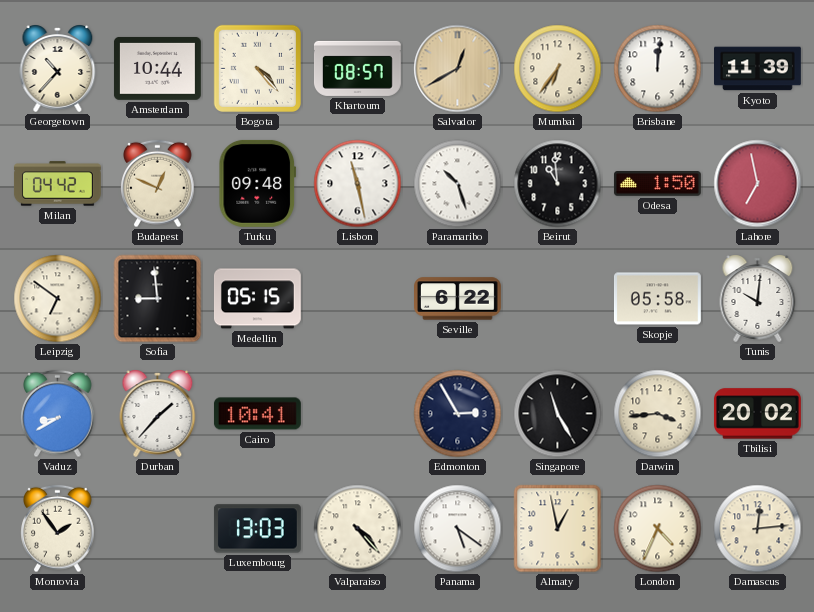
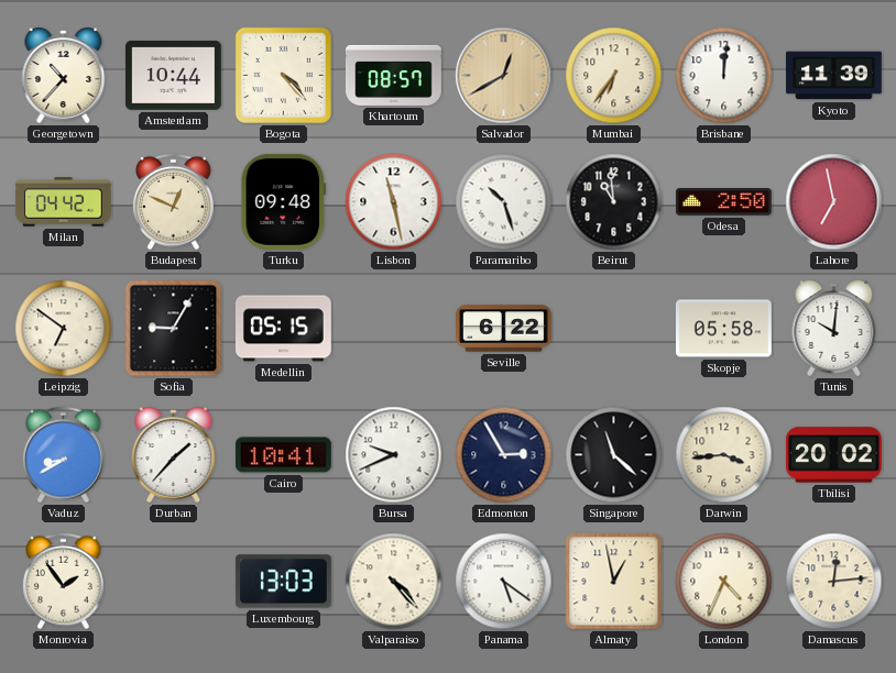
Odesa: 1:50 -> 2:50
Sofia: 8:59 -> 9:05
Bursa: none -> 9:41
Singapore: 11:25 -> 11:22
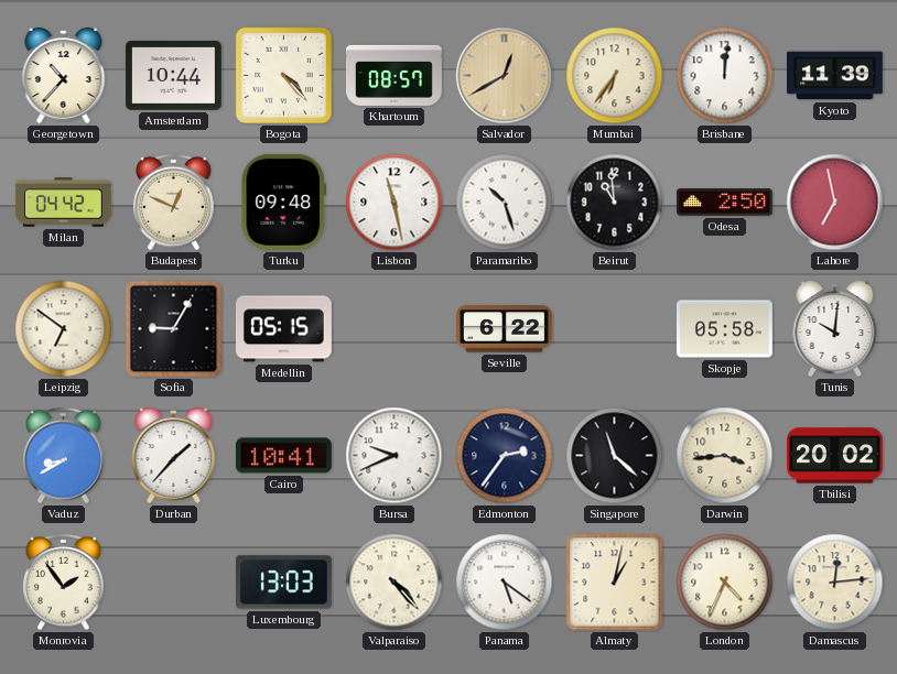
Edmonton: 2:55 -> 2:36
Almaty: 12:58 -> 1:02
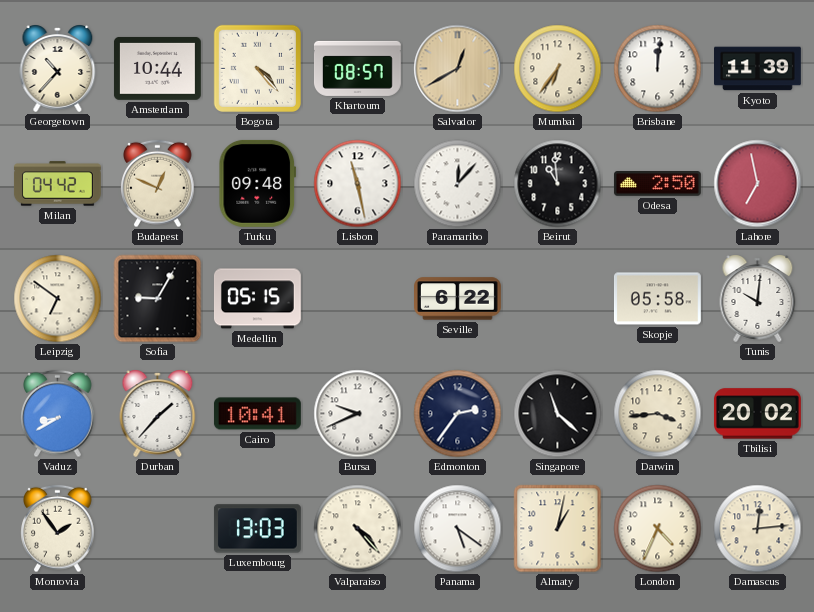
Paramaribo: 10:27 -> 12:07
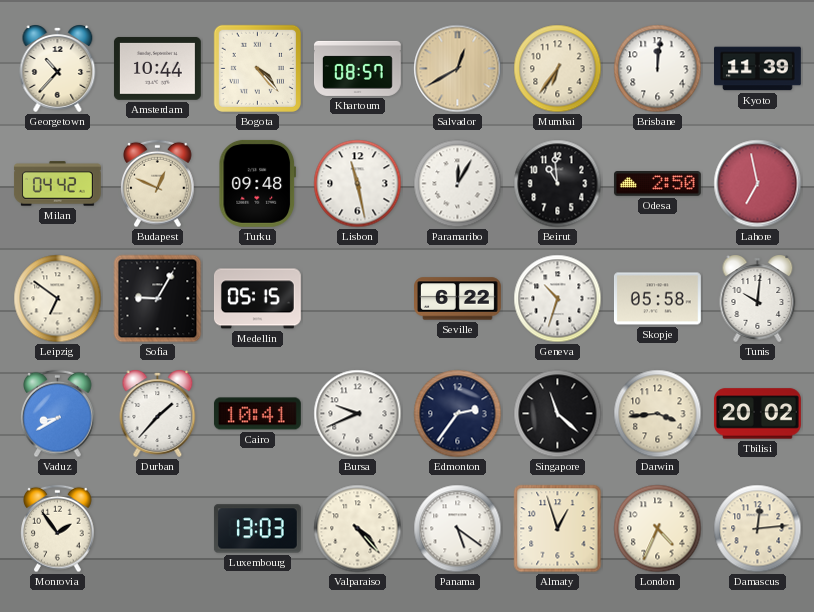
Paramaribo: 12:07 -> 12:05
Geneva: none -> 10:33
Almaty: 1:02 -> 12:57
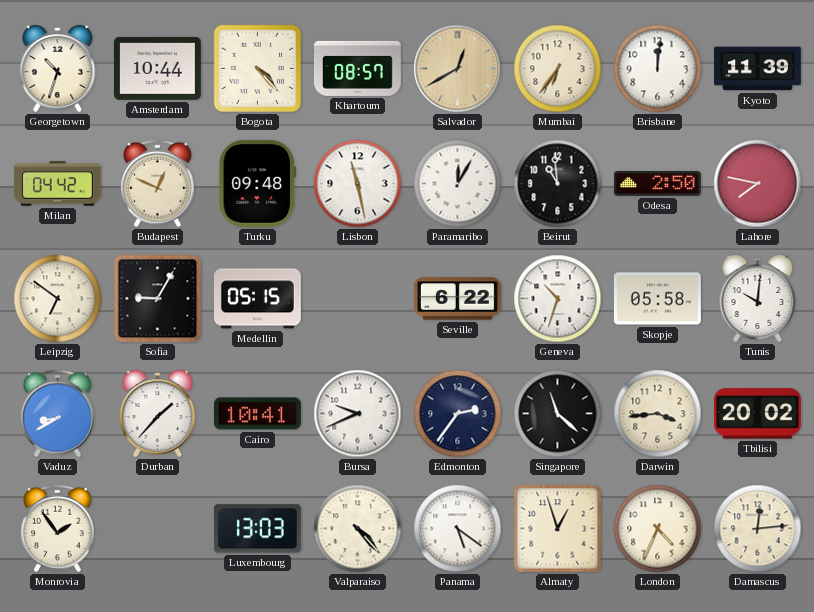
Georgetown: 10:37 -> 10:33
Lahore: 6:58 -> 7:47
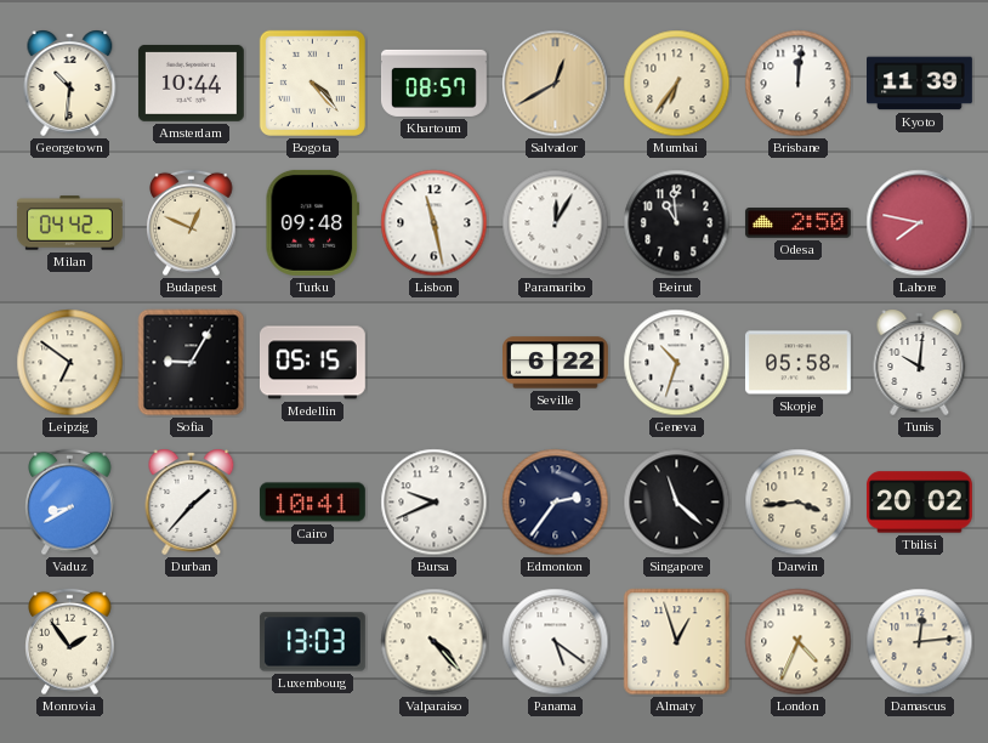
Georgetown: 10:33 -> 10:31
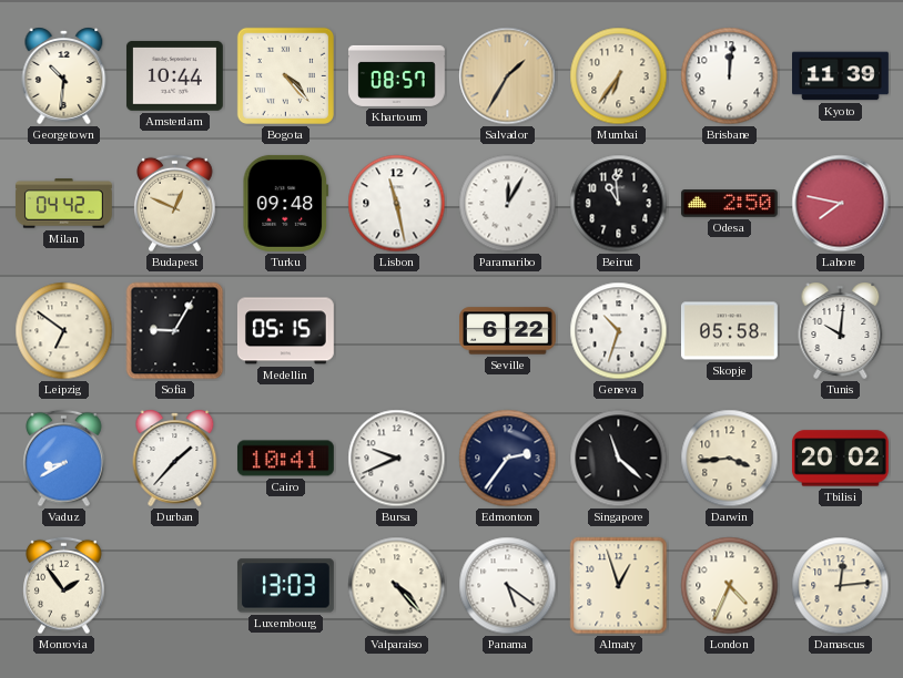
Salvador: 12:40 -> 1:35
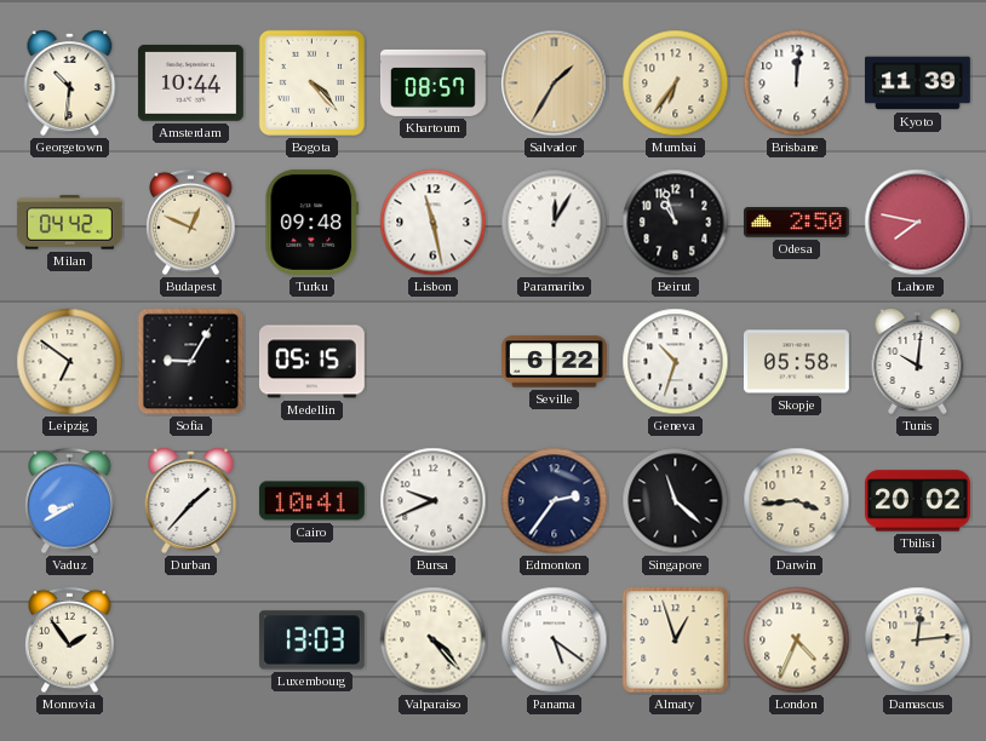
Beirut: 10:59 -> 10:57
